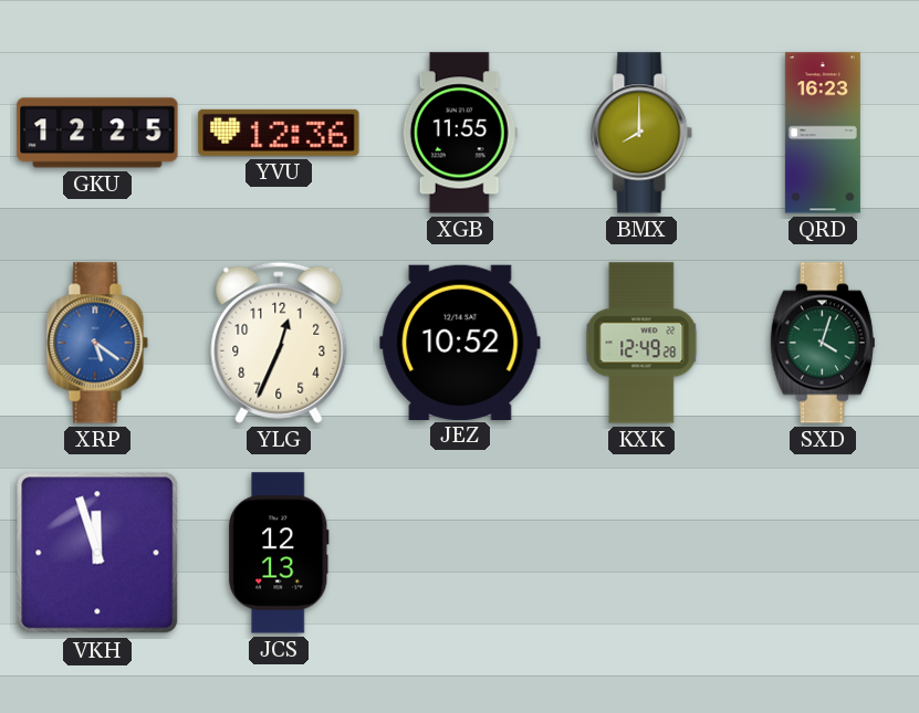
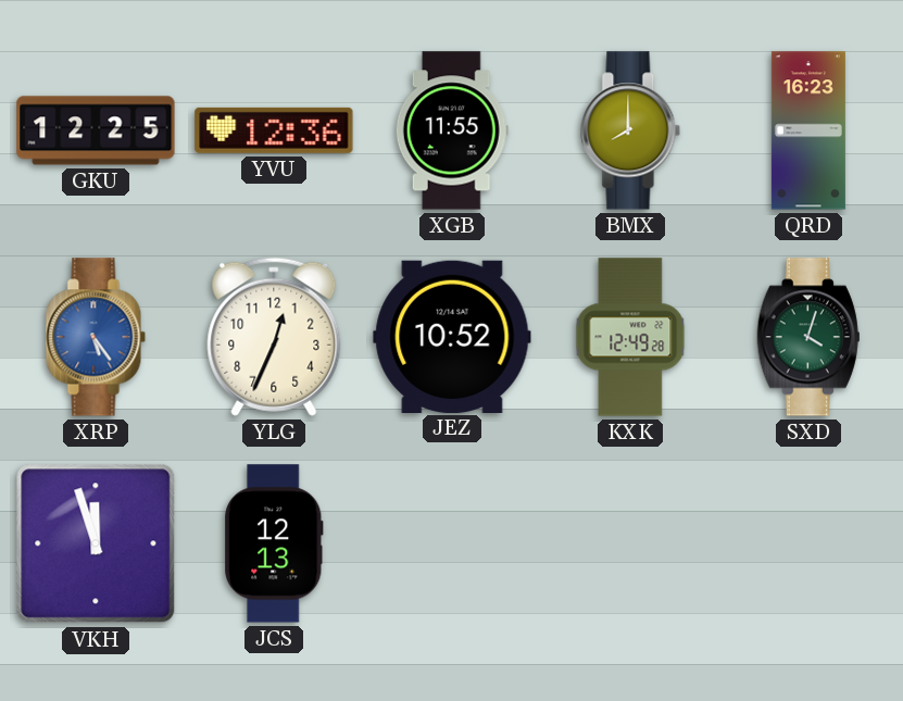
XRP: 5:21 -> 5:24
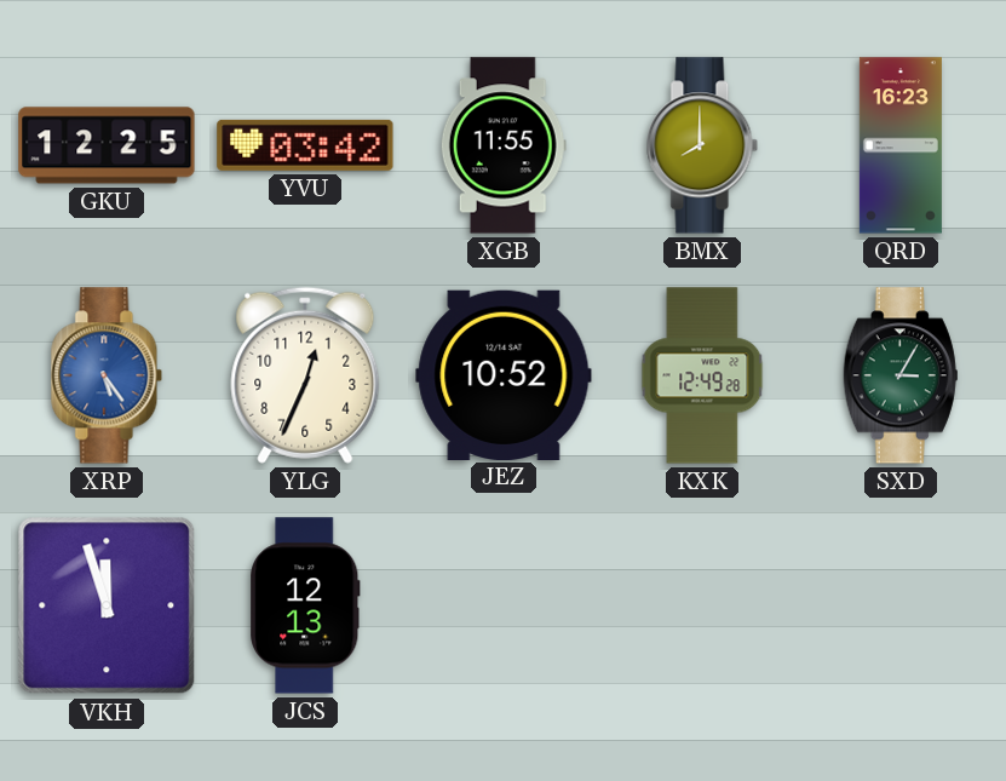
YVU: 12:36 -> 03:42
SXD: 4:03 -> 3:05
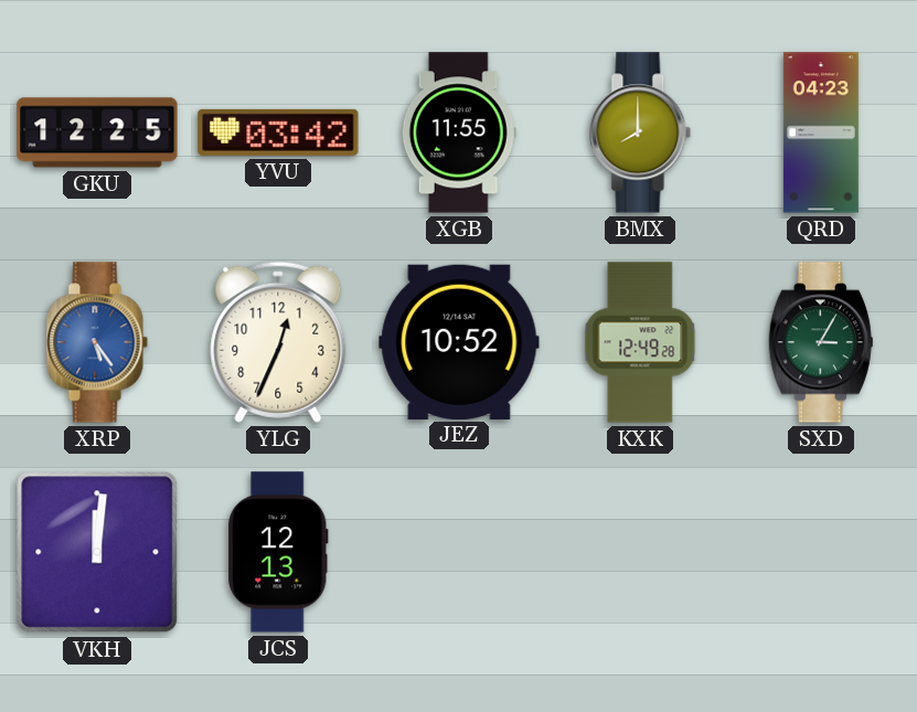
QRD: 16:23 -> 04:23
VKH: 11:57 -> 12:01
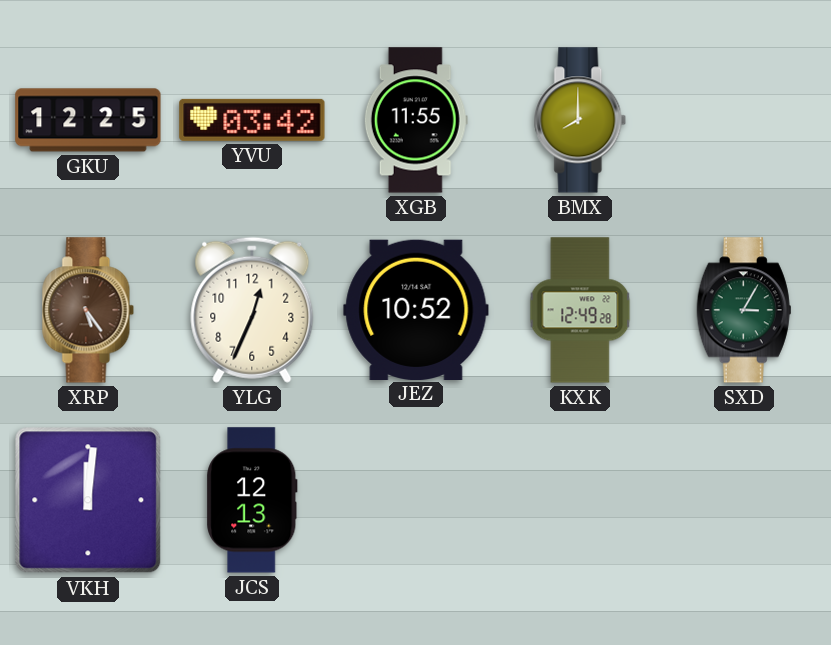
QRD: 04:23 -> none
XRP dial: blue -> brown
